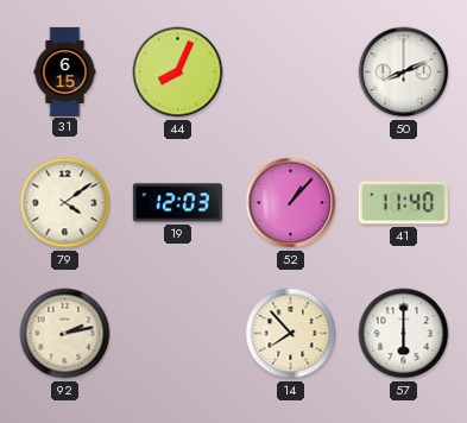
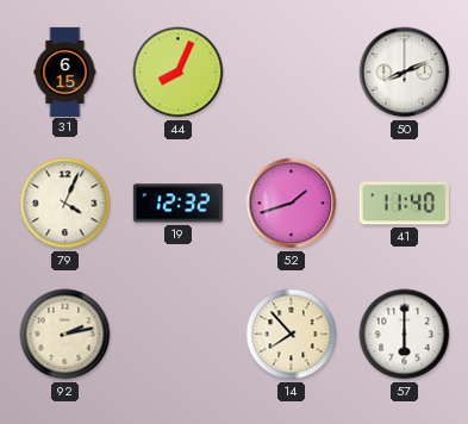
79: 4:09 -> 4:04
19: 12:03 -> 12:32
52: 1:07 -> 1:42
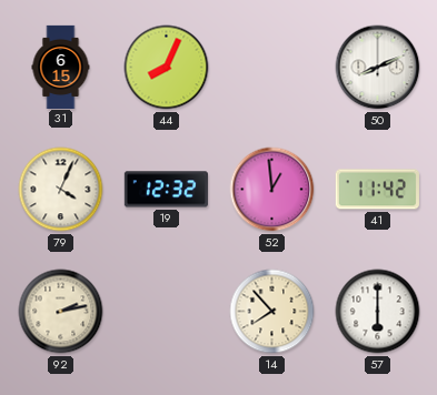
52: 1:42 -> 12:59
41: 11:40 -> 11:42
